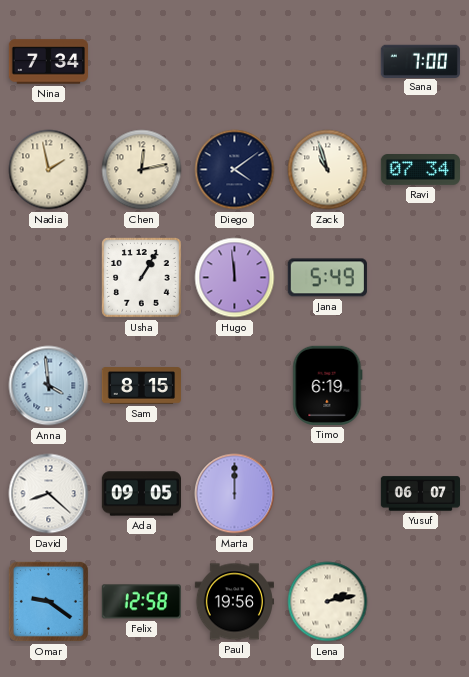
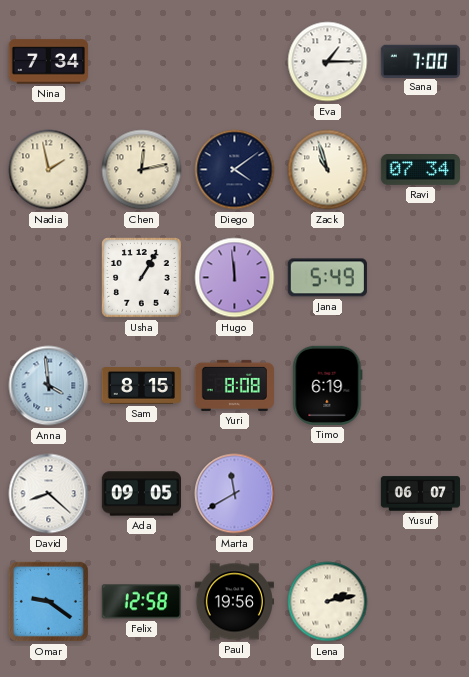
Eva: none -> 1:15
Yuri: none -> 8:08
Marta: 12:00 -> 11:40
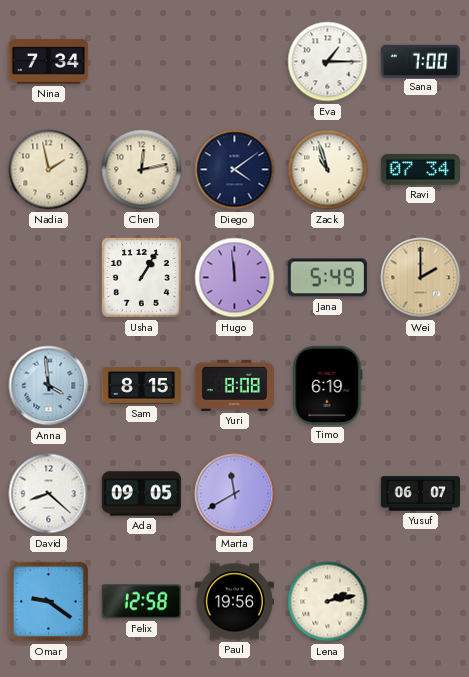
Wei: none -> 2:00
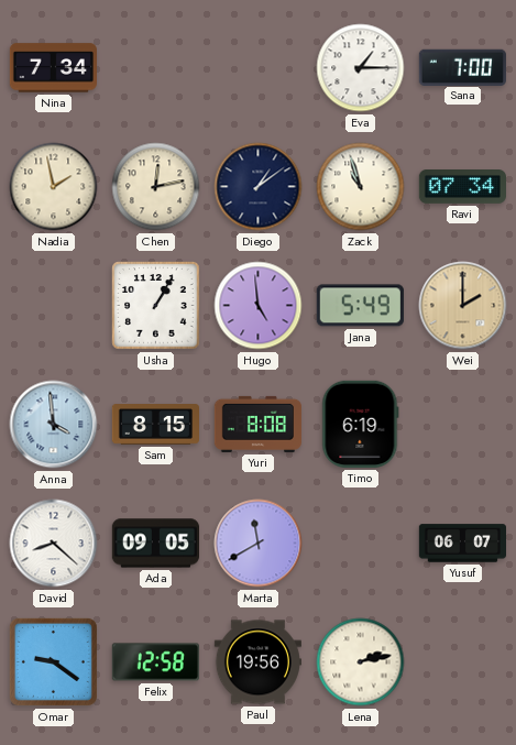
Diego: 4:09 -> 1:09
Hugo: 11:59 -> 4:59
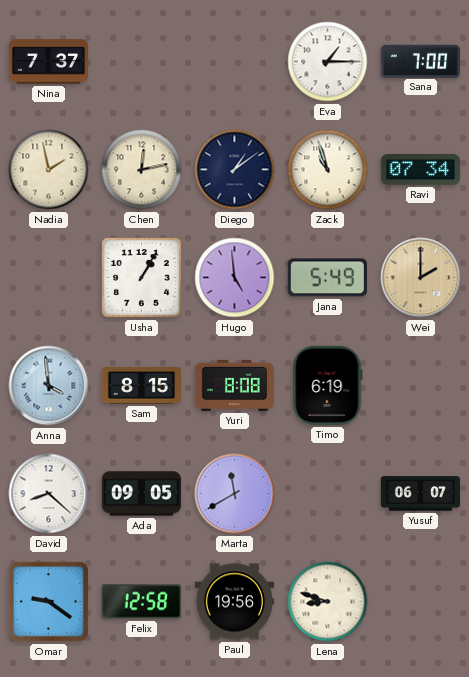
Nina: 7:34 -> 7:37
Lena: 2:13 -> 8:48
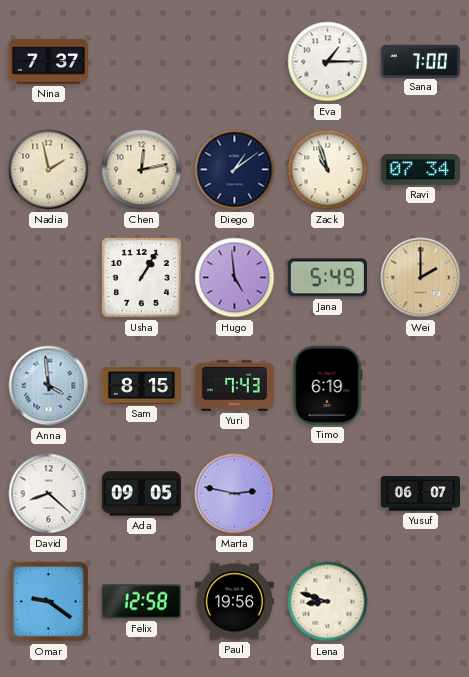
Yuri: 8:08 -> 7:43
Marta: 11:40 -> 2:47
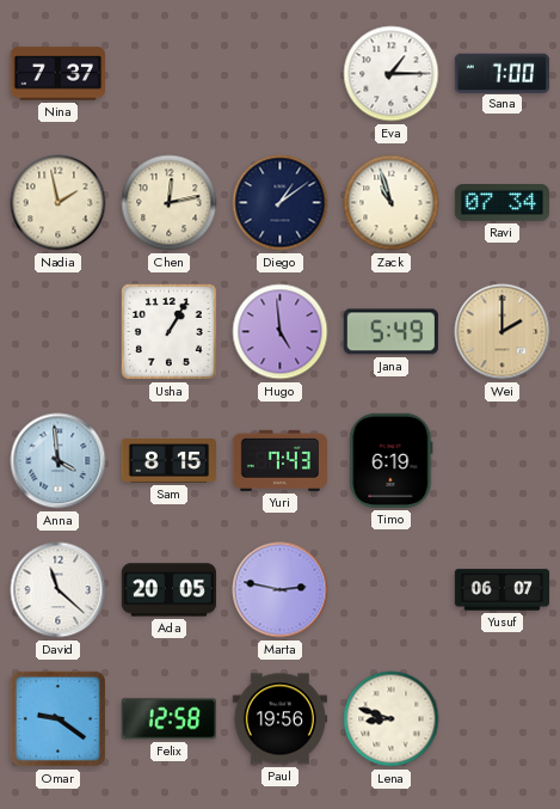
David: 8:22 -> 11:22
Ada: 09:05 -> 20:05
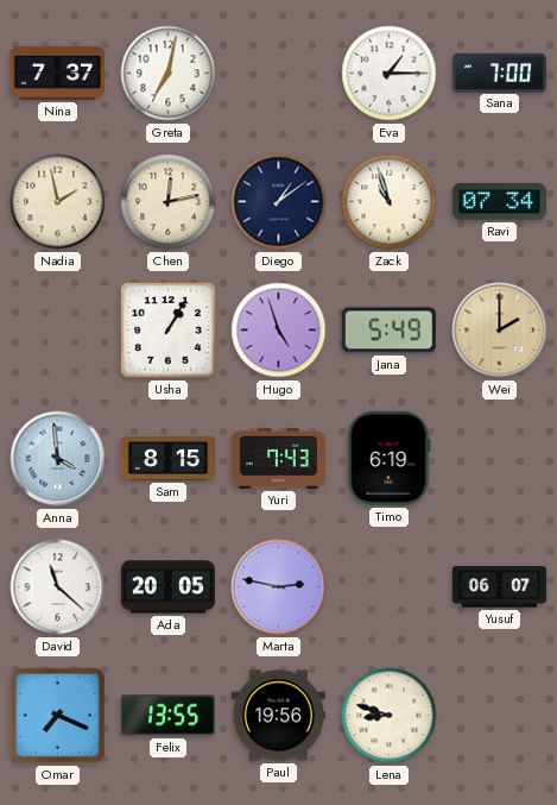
Greta: none -> 7:02
Hugo: 4:59 -> 4:57
Omar: 9:21 -> 7:19
Felix: 12:58 -> 13:55
